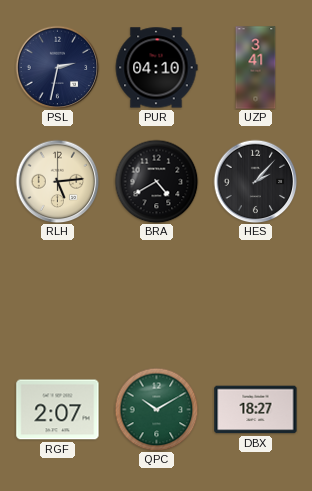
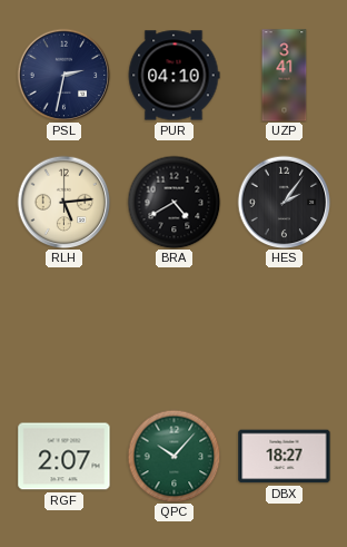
HES: 2:07 -> 2:06
QPC: 10:10 -> 10:07
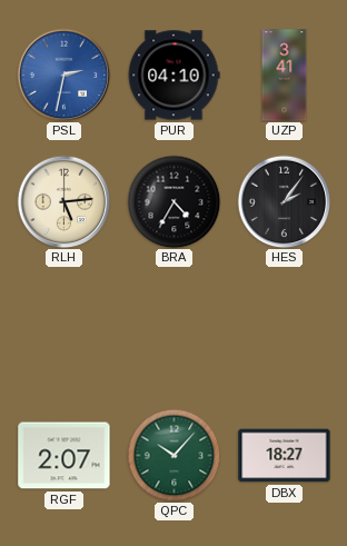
PSL dial: navy -> blue
BRA: 4:40 -> 4:35
